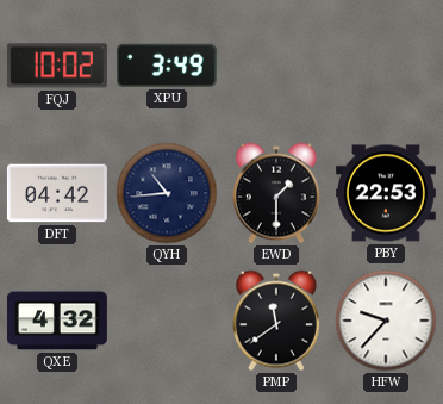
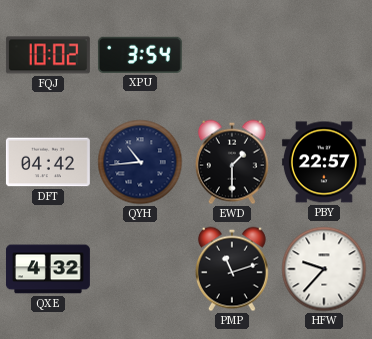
XPU: 3:49 -> 3:54
PBY: 22:53 -> 22:57
PMP: 11:39 -> 11:12
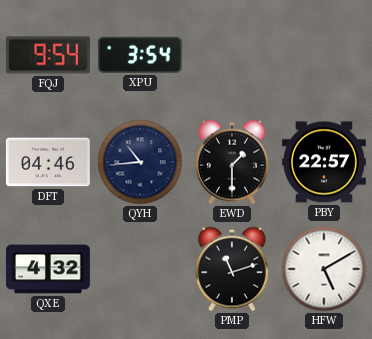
FQJ: 10:02 -> 9:54
DFT: 04:42 -> 04:46
HFW: 9:37 -> 5:10
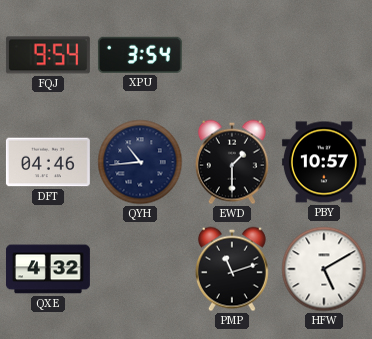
PBY: 22:57 -> 10:57
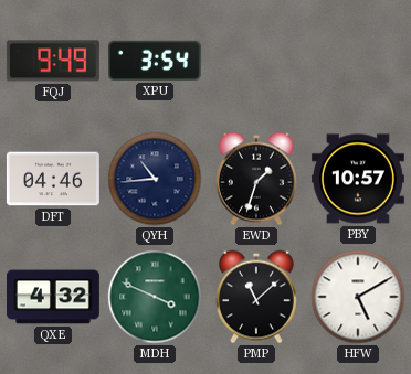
FQJ: 9:54 -> 9:49
EWD: 1:30 -> 1:33
MDH: none -> 3:49
PMP: 11:12 -> 11:08
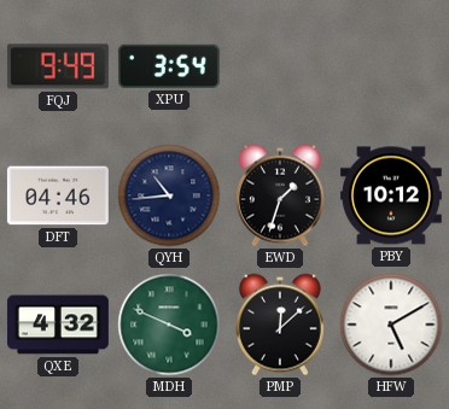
PBY: 10:57 -> 10:12
PMP: 11:08 -> 12:08
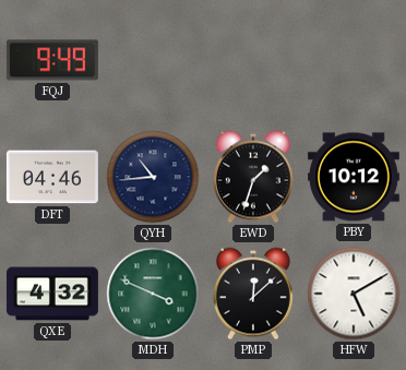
XPU: 3:54 -> none
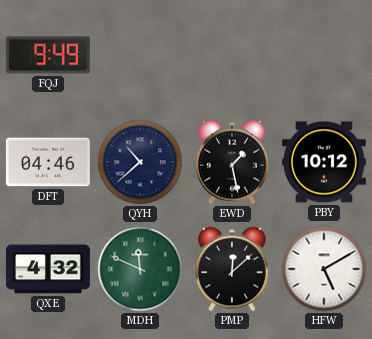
QYH: 10:44 -> 10:38
EWD: 1:33 -> 1:28
MDH: 3:49 -> 11:49
